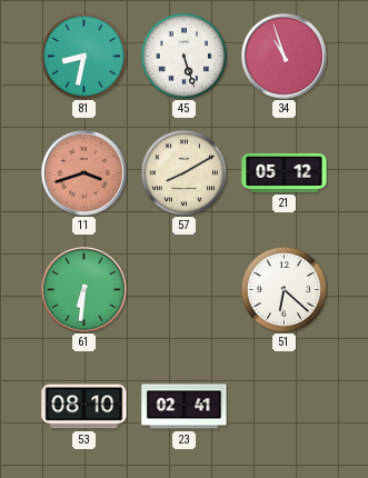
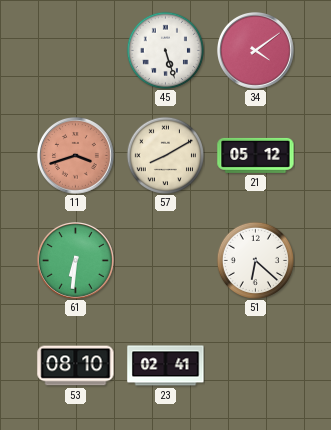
81: 8:32 -> none
34: 10:57 -> 4:09
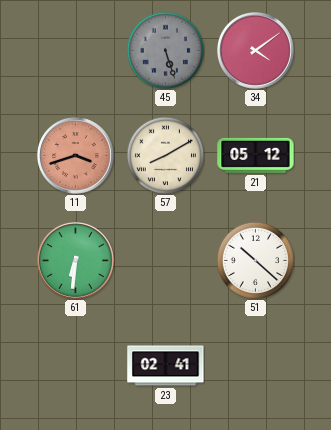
45 dial: white -> grey
51: 6:22 -> 10:22
53: 08:10 -> none
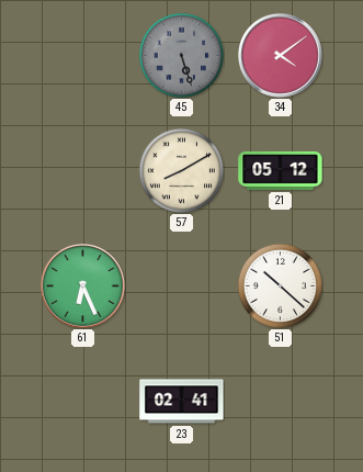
11: 3:42 -> none
61: 6:31 -> 6:26
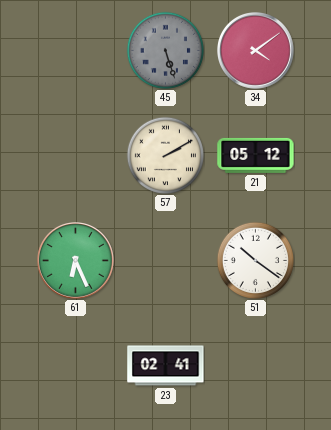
57: 8:10 -> 2:10
51: 10:22 -> 10:21
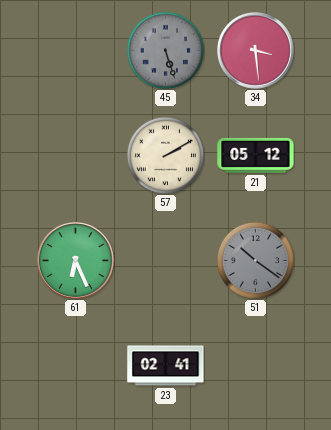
34: 4:09 -> 3:29
51 dial: white -> grey
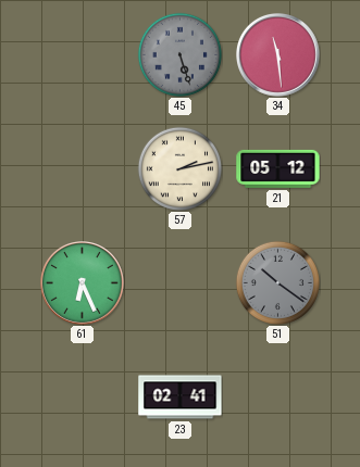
34: 3:29 -> 11:29
57: 2:10 -> 2:13
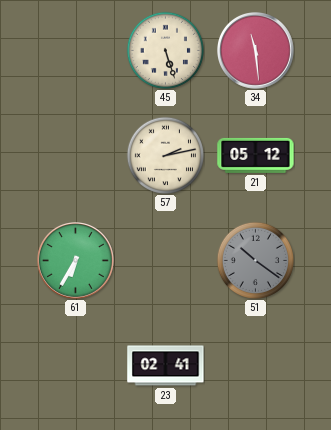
45 dial: grey -> cream
61: 6:26 -> 6:35
